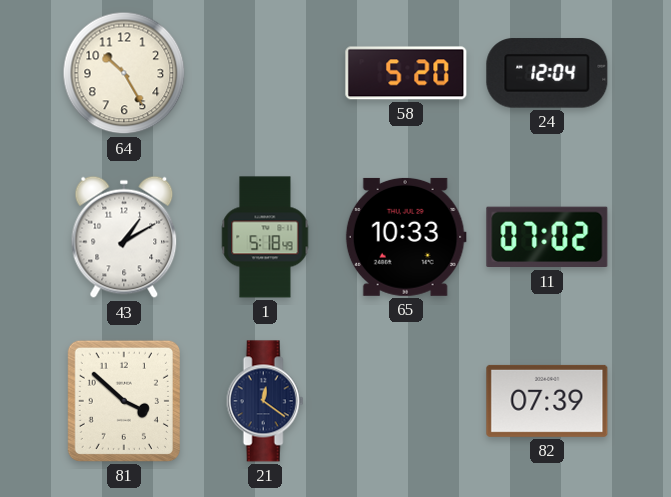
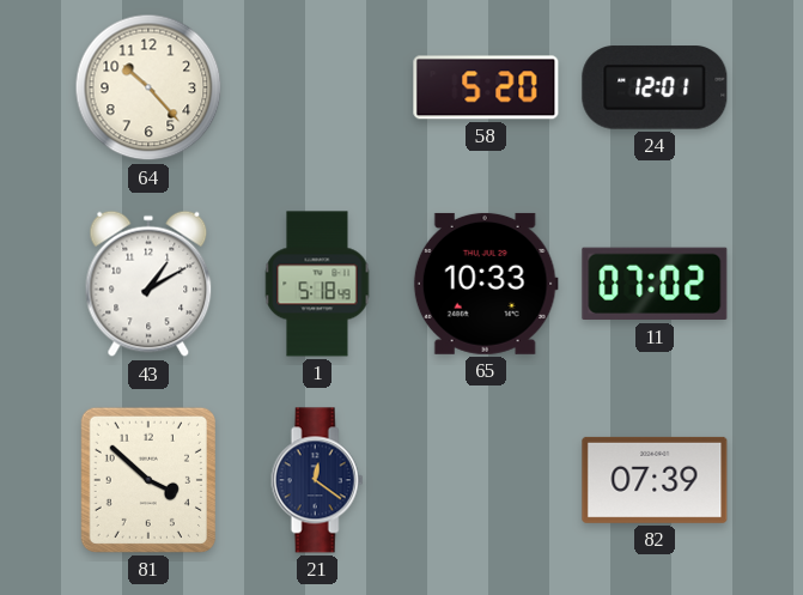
64: 10:25 -> 10:23
24: 12:04 -> 12:01
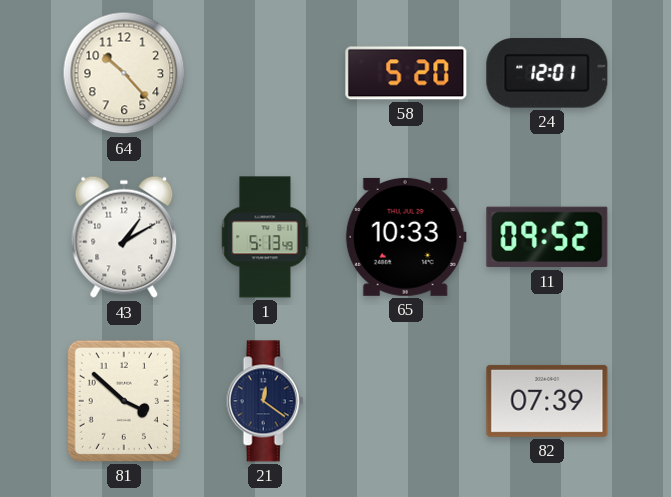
1: 5:18 -> 5:13
11: 07:02 -> 09:52
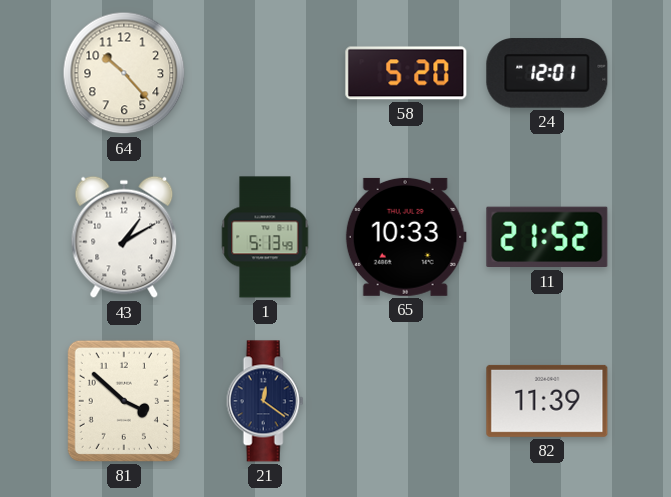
11: 09:52 -> 21:52
82: 07:39 -> 11:39
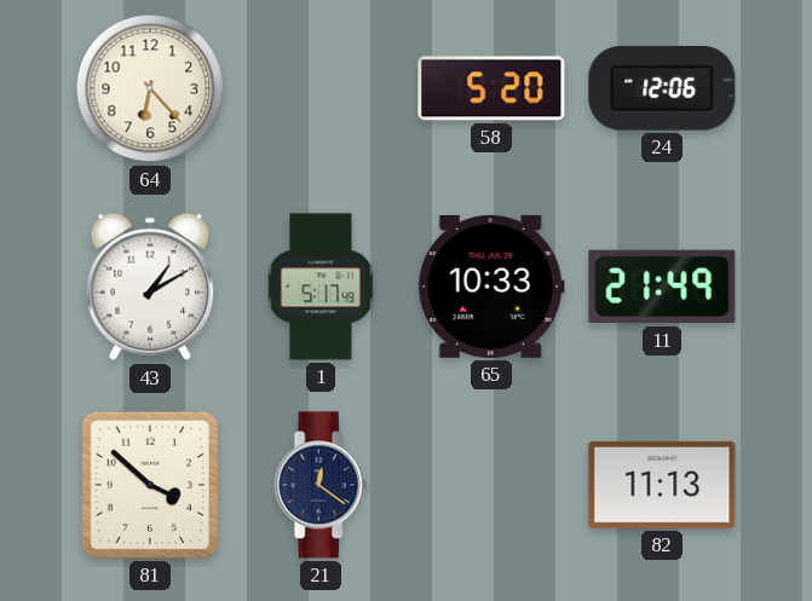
64: 10:23 -> 6:23
24: 12:01 -> 12:06
1: 5:13 -> 5:17
11: 21:52 -> 21:49
82: 11:39 -> 11:13
